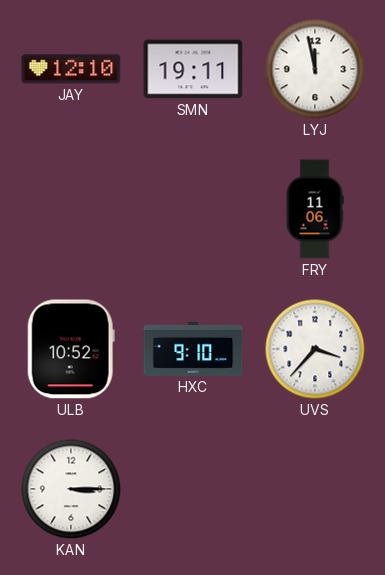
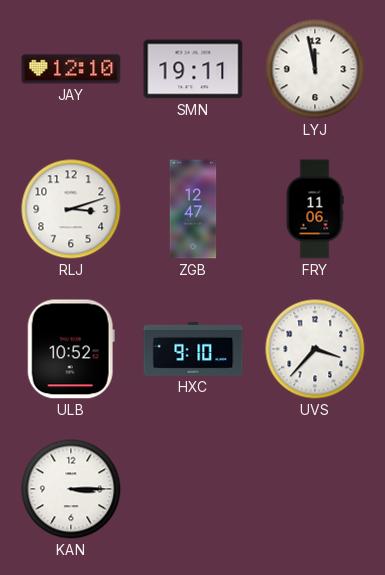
RLJ: none -> 3:12
ZGB: none -> 12:47
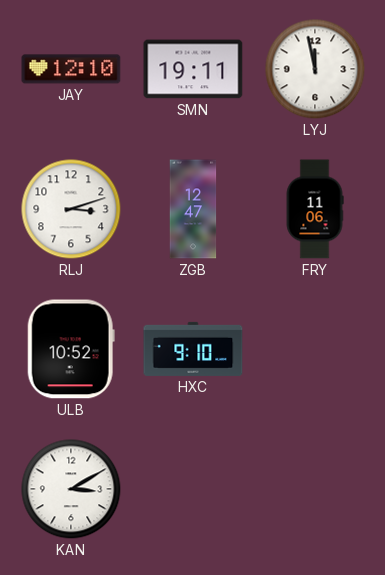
UVS: 3:37 -> none
KAN: 3:15 -> 3:10
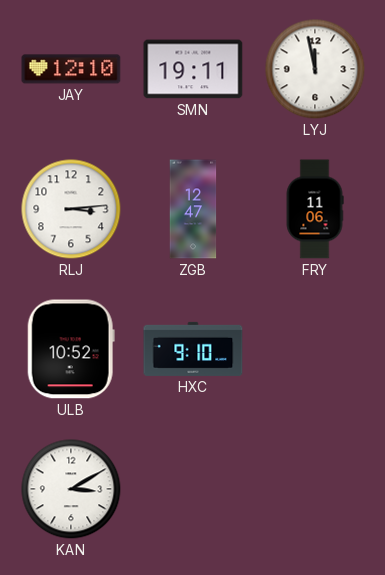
RLJ: 3:12 -> 3:14
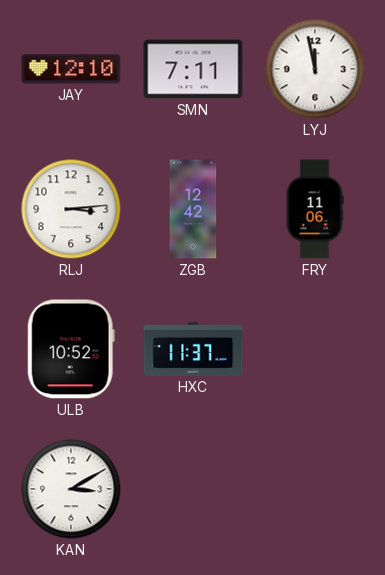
SMN: 19:11 -> 7:11
ZGB: 12:47 -> 12:42
HXC: 9:10 -> 11:37
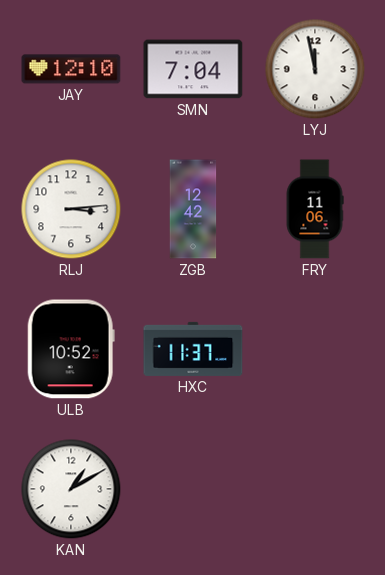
SMN: 7:11 -> 7:04
KAN: 3:10 -> 1:10
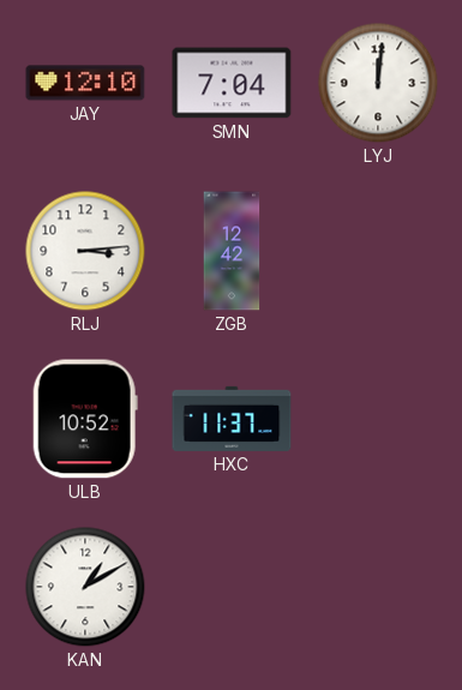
LYJ: 11:58 -> 12:01
FRY: 11:06 -> none
